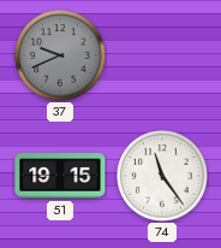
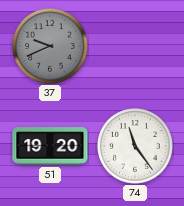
51: 19:15 -> 19:20
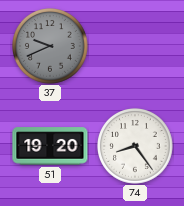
74: 11:24 -> 8:24
